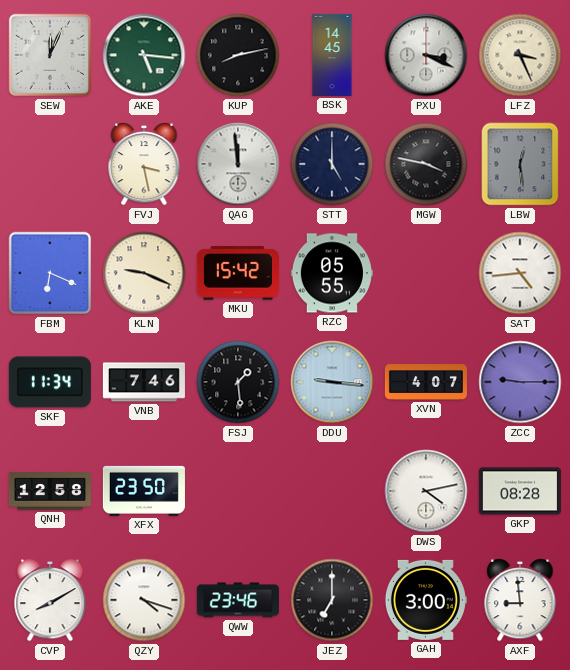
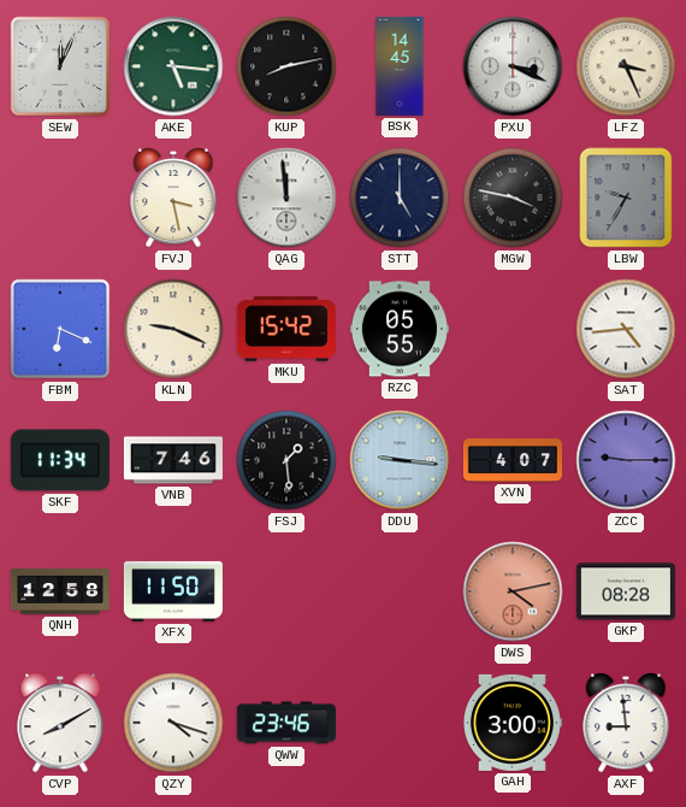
LBW: 12:29 -> 9:35
XFX: 23:50 -> 11:50
DWS dial: white -> salmon
JEZ: 7:00 -> none
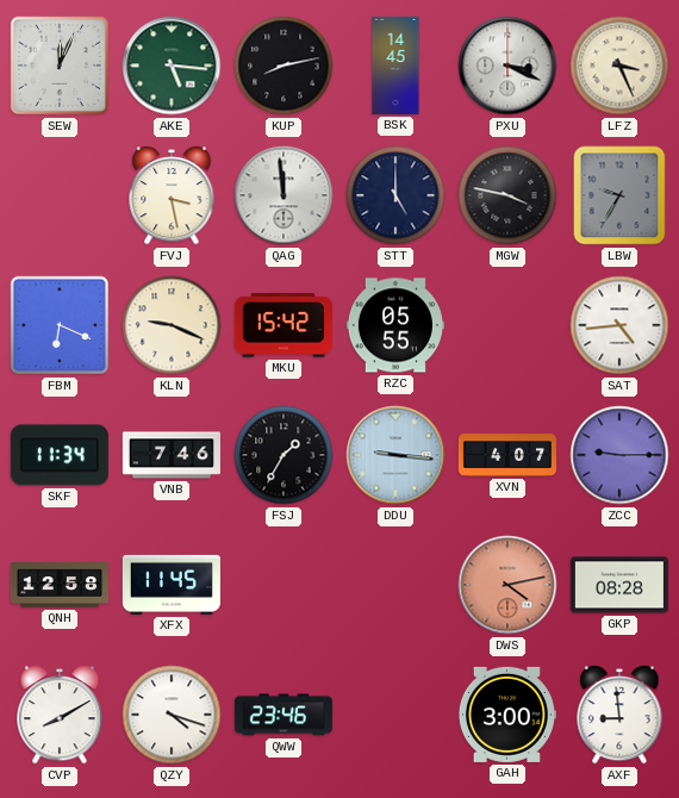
FSJ: 1:29 -> 1:35
XFX: 11:50 -> 11:45
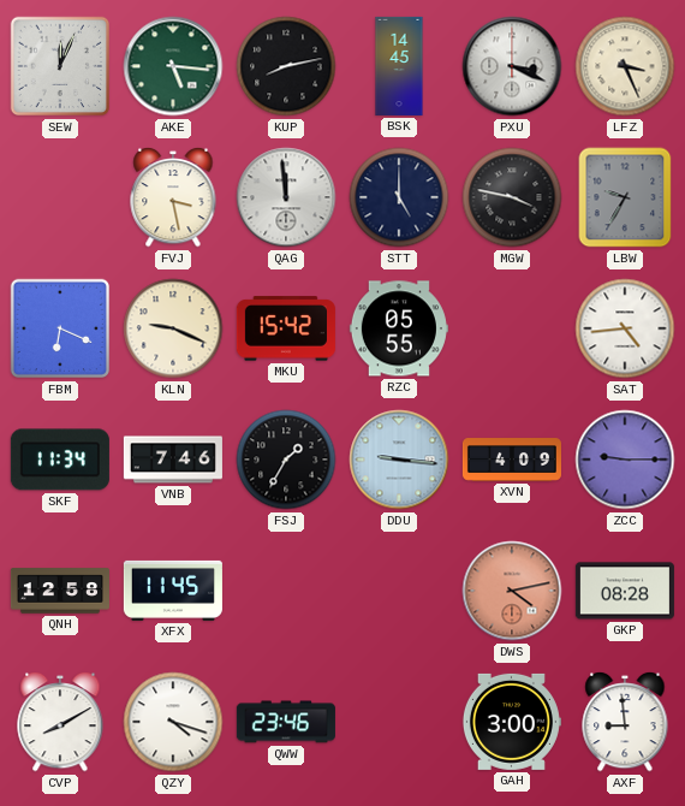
XVN: 4:07 -> 4:09
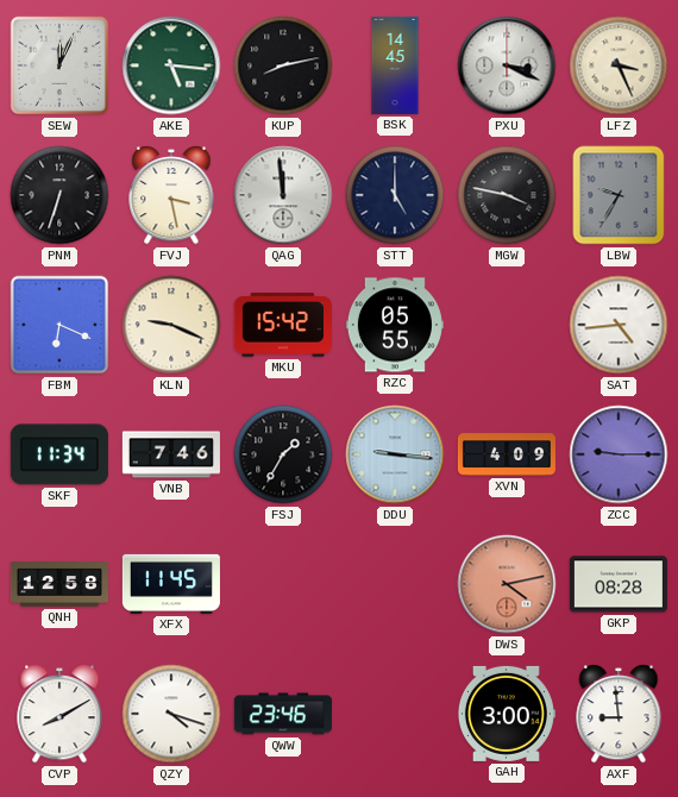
PNM: none -> 6:33
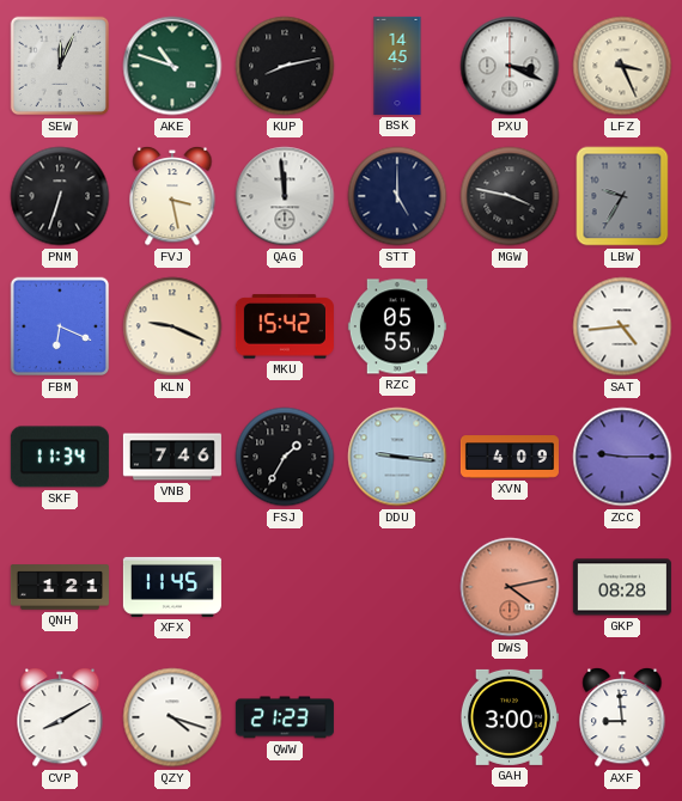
AKE: 5:16 -> 10:48
QNH: 12:58 -> 1:21
QWW: 23:46 -> 21:23
